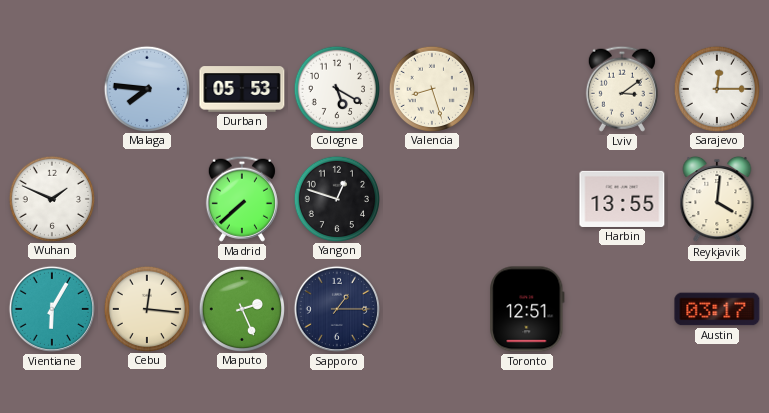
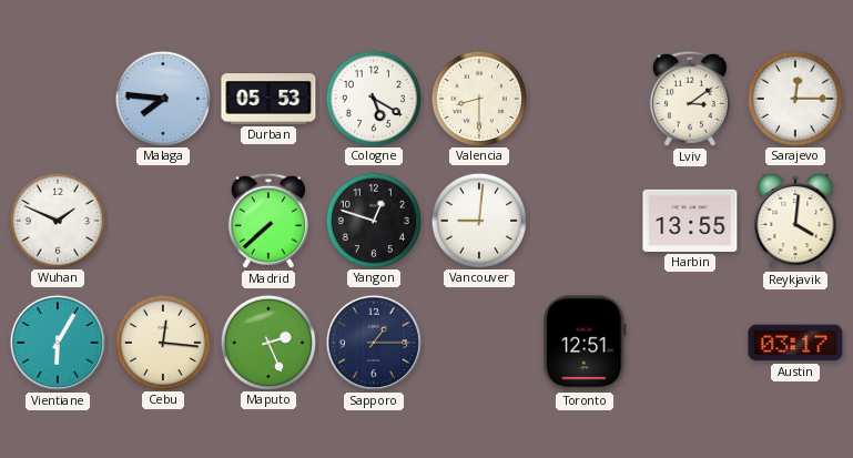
Valencia: 8:27 -> 8:30
Vancouver: none -> 9:01
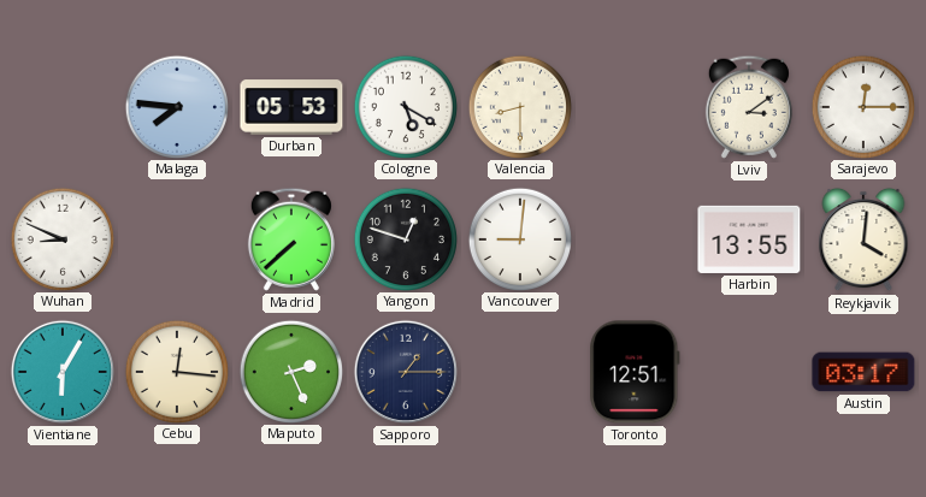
Wuhan: 1:49 -> 8:49
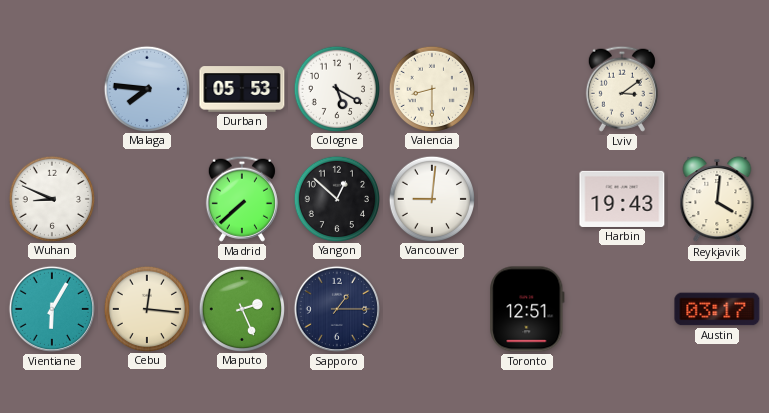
Sarajevo: 12:15 -> none
Yangon: 12:48 -> 12:52
Harbin: 13:55 -> 19:43
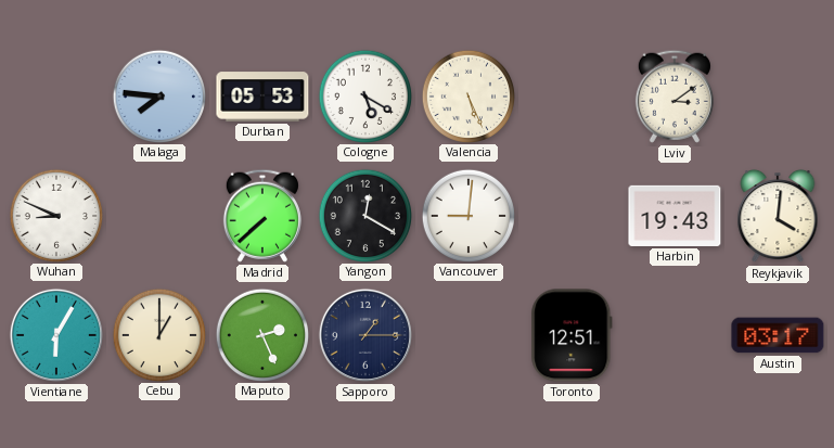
Valencia: 8:30 -> 5:26
Yangon: 12:52 -> 12:20
Cebu: 12:16 -> 1:00
